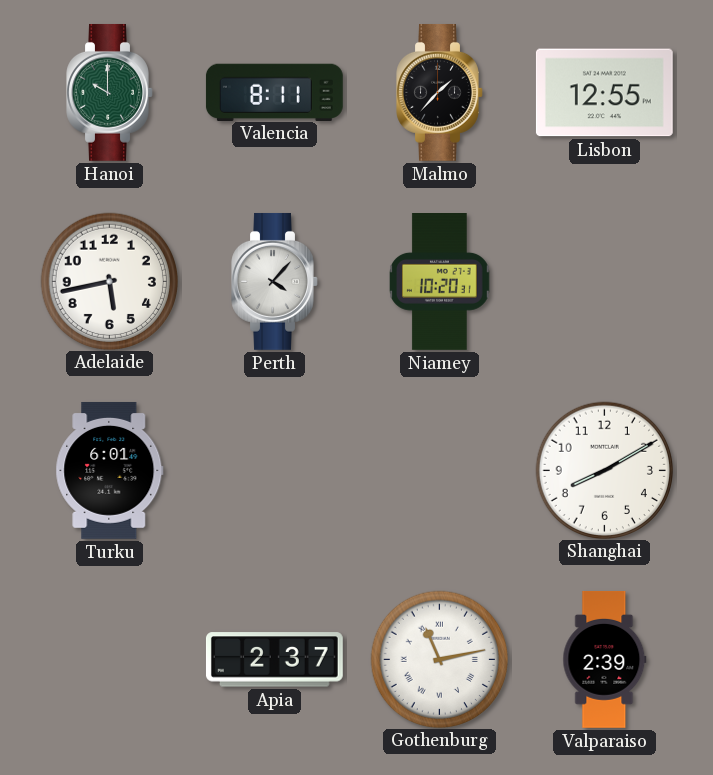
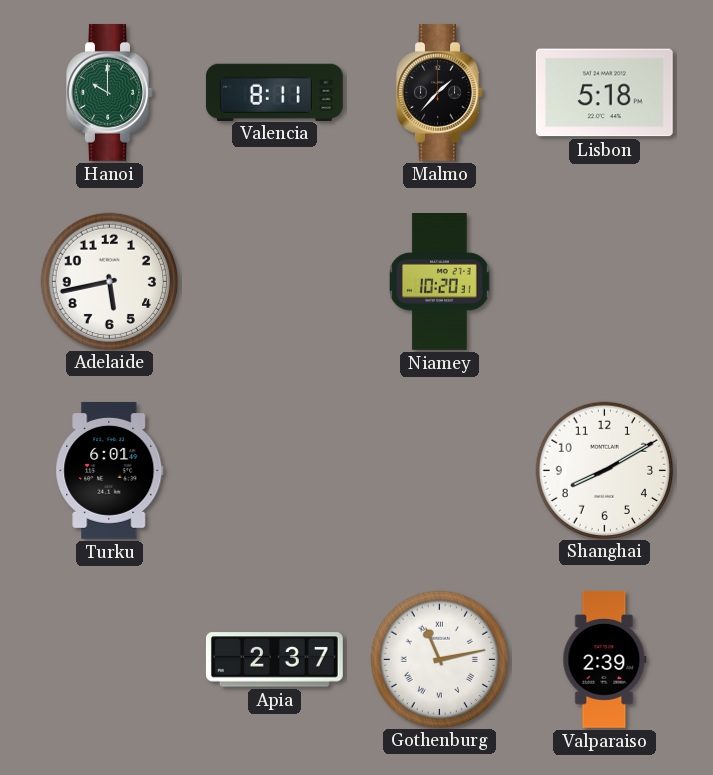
Lisbon: 12:55 -> 5:18
Perth: 4:07 -> none
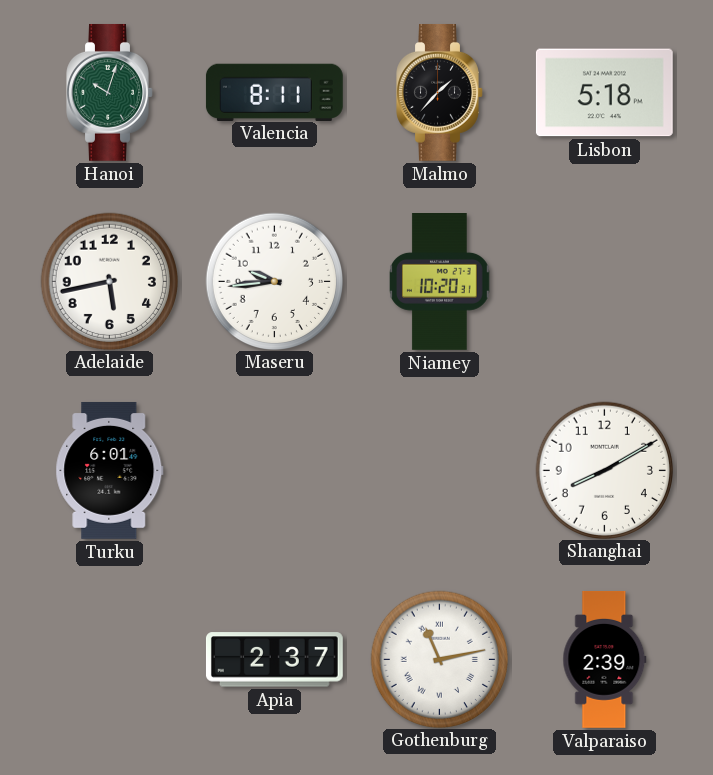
Hanoi: 10:00 -> 10:03
Maseru: none -> 9:44
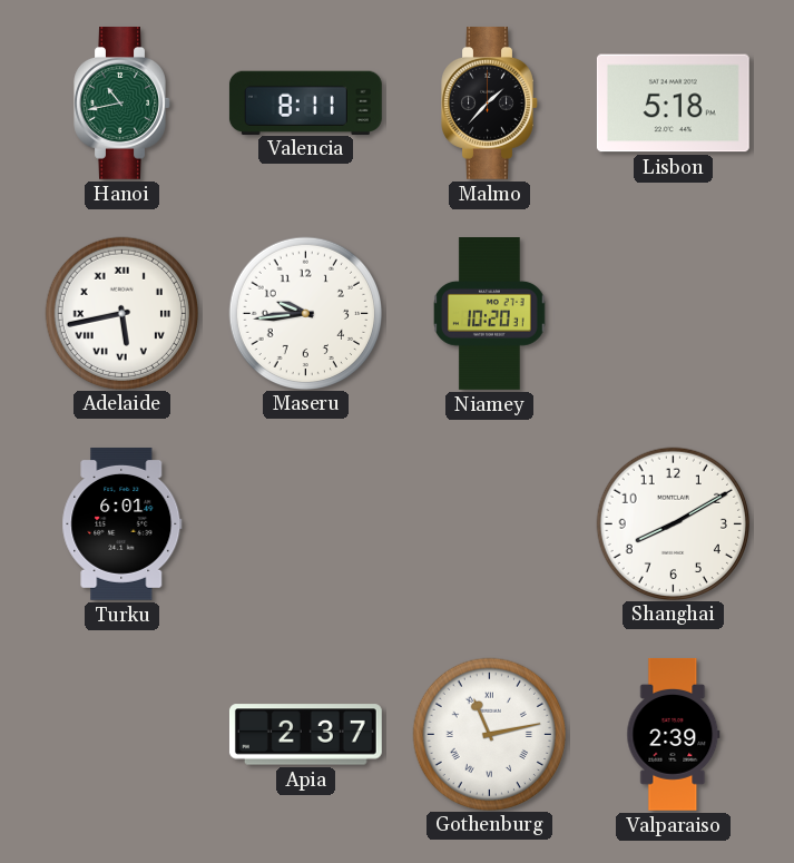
Hanoi: 10:03 -> 10:43
Adelaide numerals: Arabic -> Roman
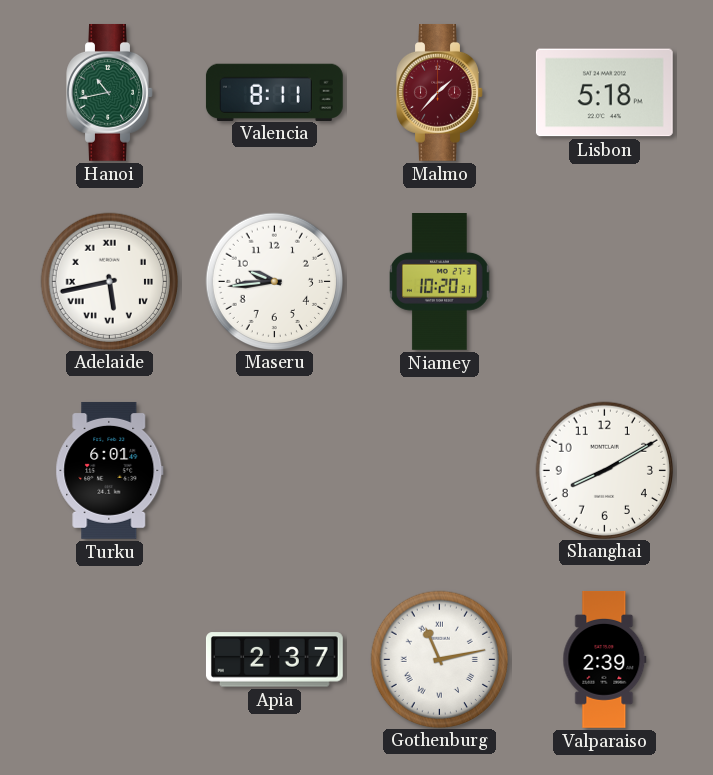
Malmo dial: black -> burgundy
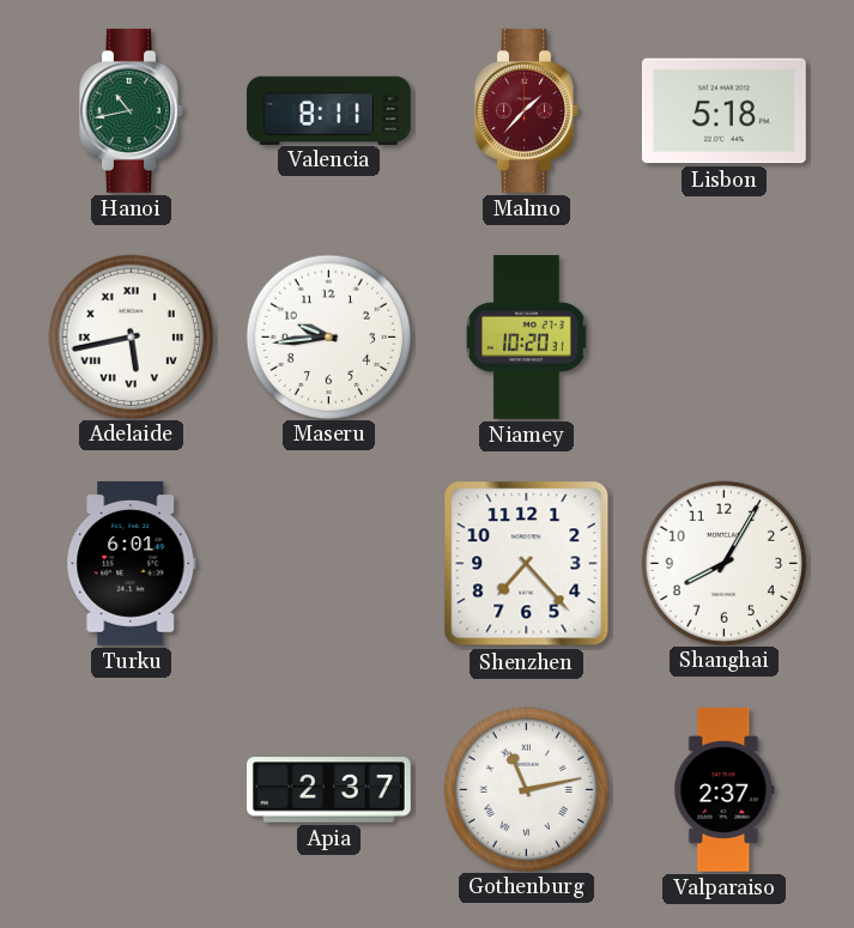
Shenzhen: none -> 7:23
Shanghai: 8:10 -> 8:05
Valparaiso: 2:39 -> 2:37
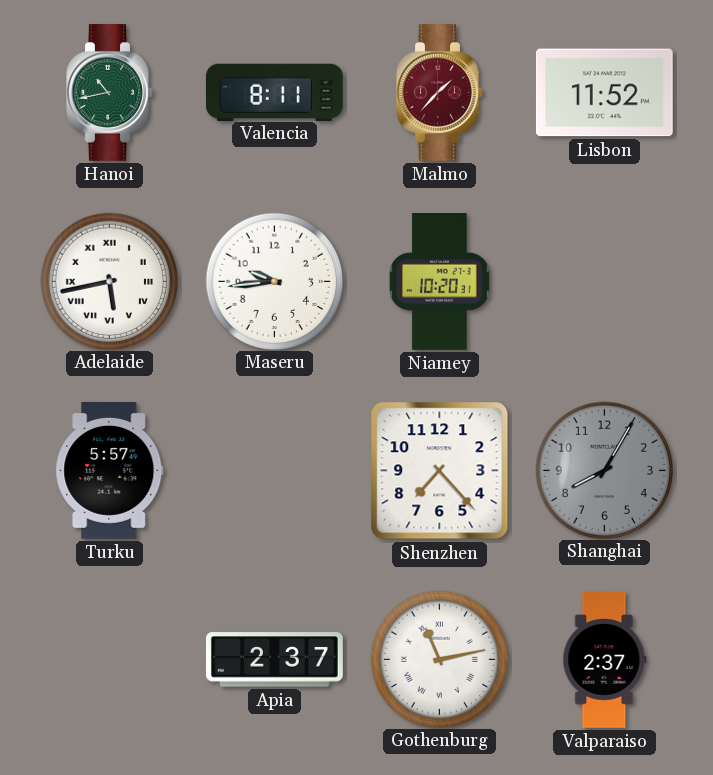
Lisbon: 5:18 -> 11:52
Turku: 6:01 -> 5:57
Shanghai dial: white -> grey
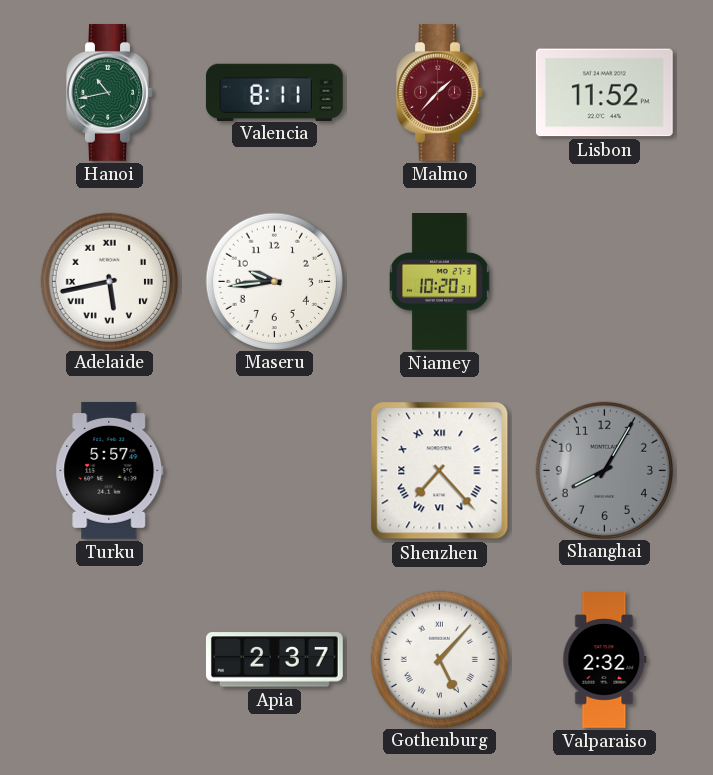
Shenzhen numerals: Arabic -> Roman
Gothenburg: 11:13 -> 5:07
Valparaiso: 2:37 -> 2:32
